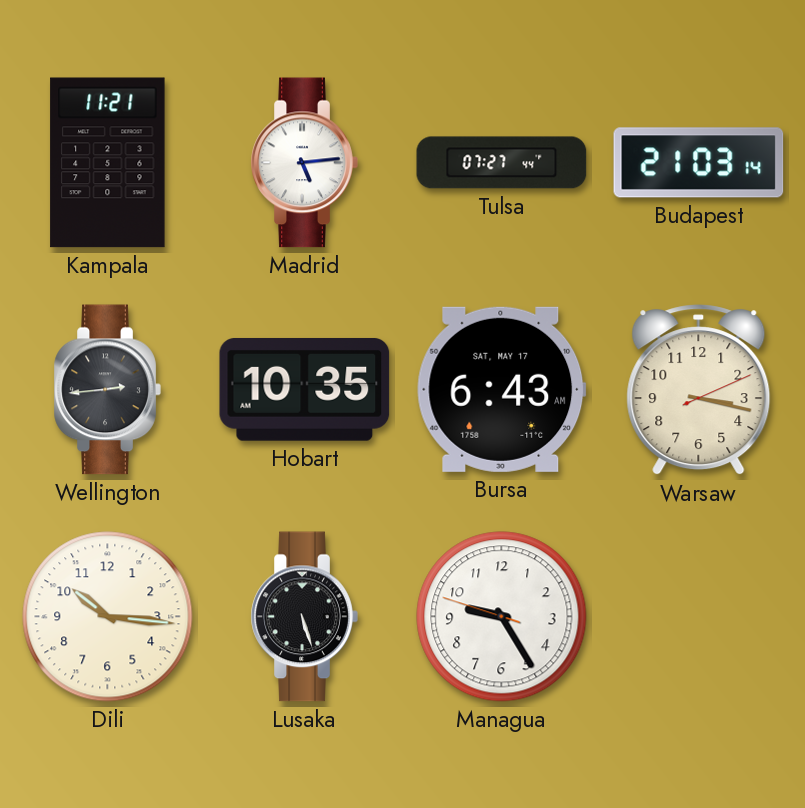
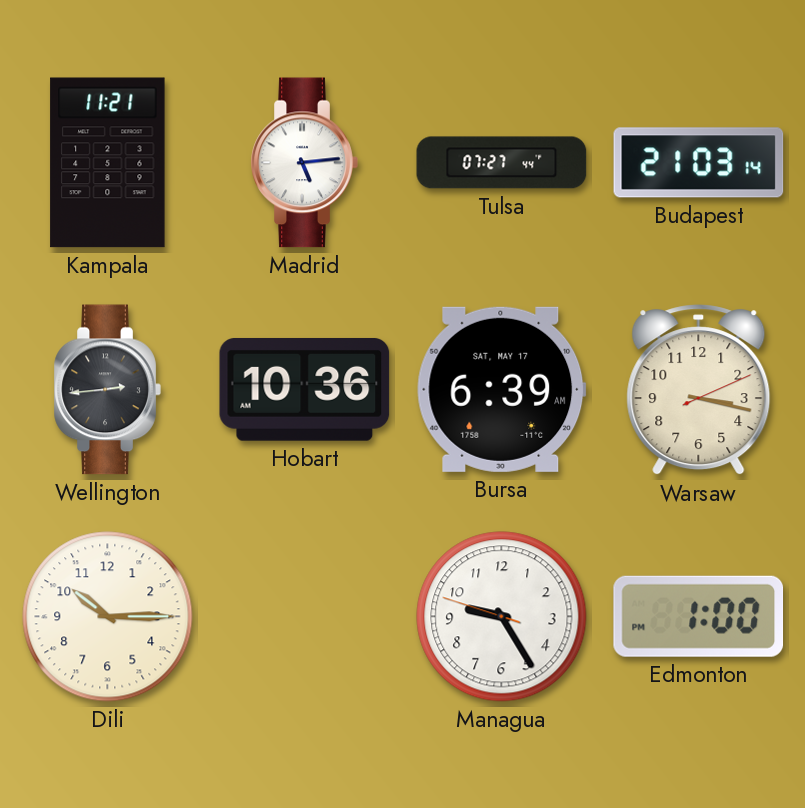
Hobart: 10:35 -> 10:36
Bursa: 6:43 -> 6:39
Dili: 10:16 -> 10:15
Lusaka: 5:27 -> none
Edmonton: none -> 1:00
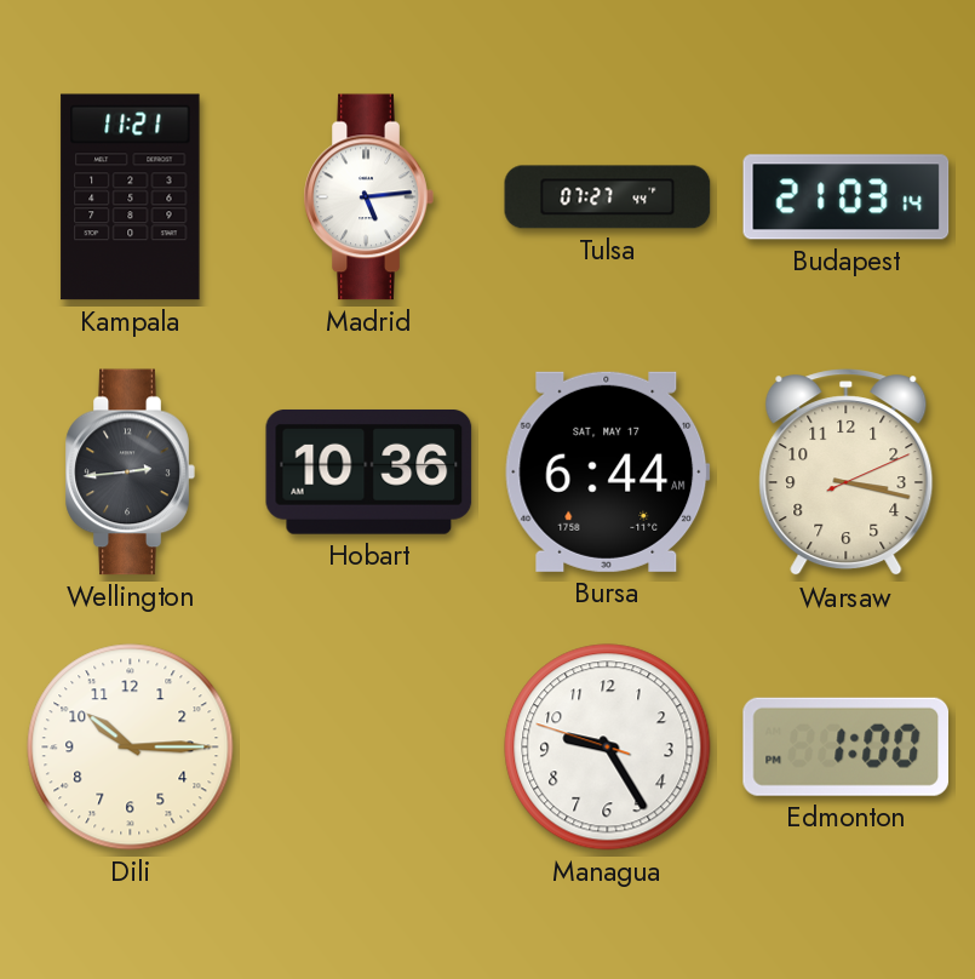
Bursa: 6:39 -> 6:44
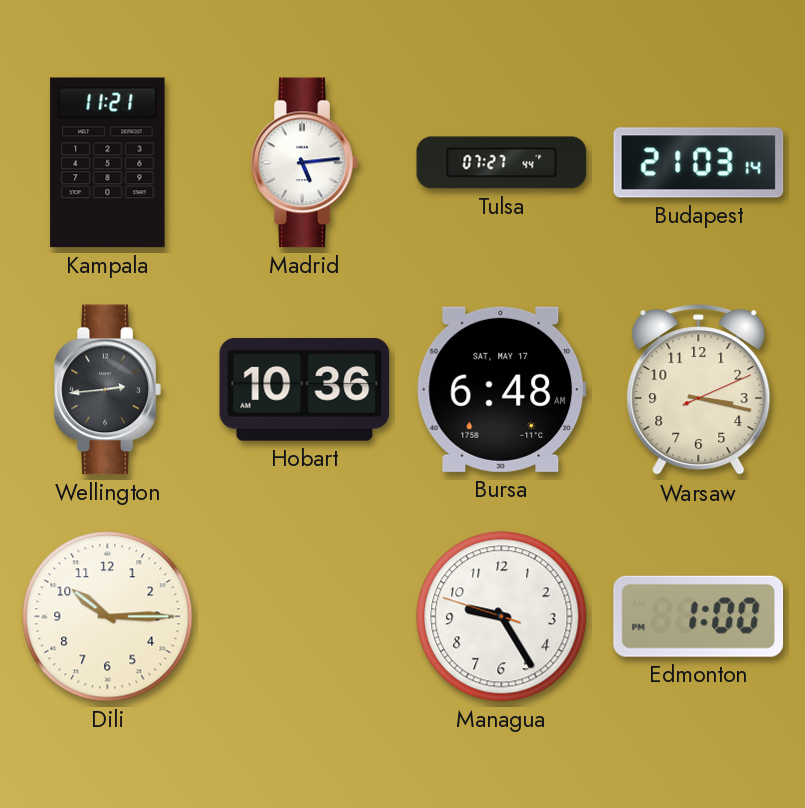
Bursa: 6:44 -> 6:48
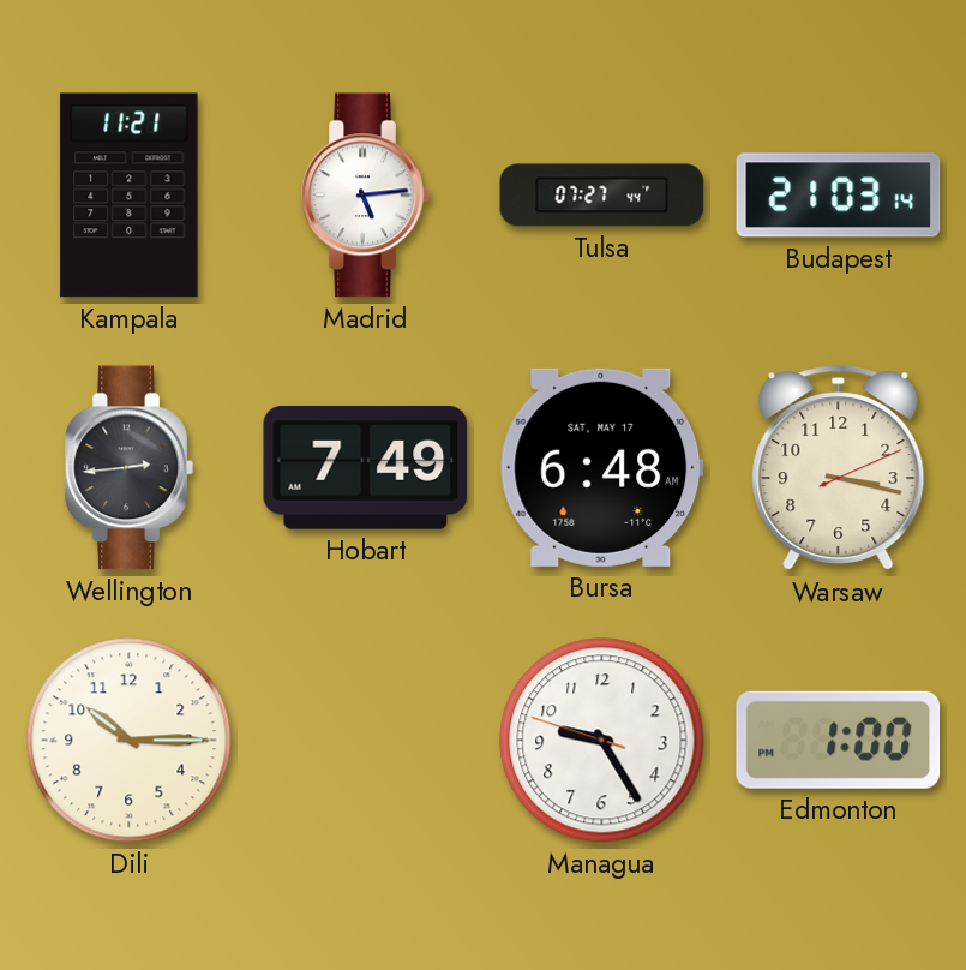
Hobart: 10:36 -> 7:49
